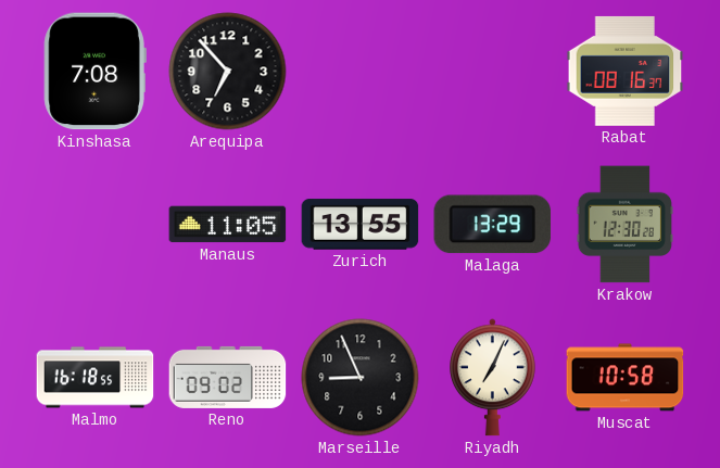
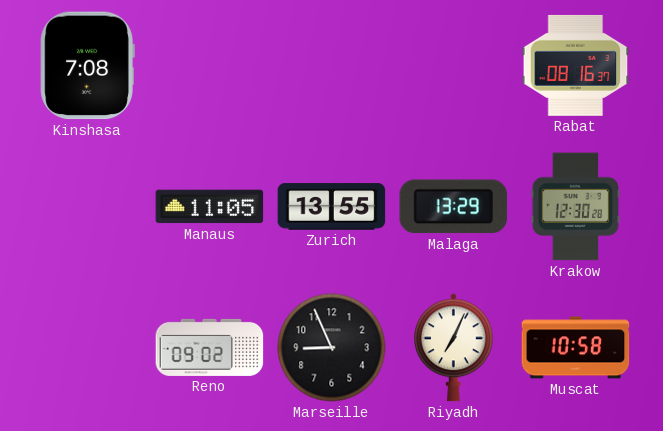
Arequipa: 6:53 -> none
Malmo: 16:18 -> none
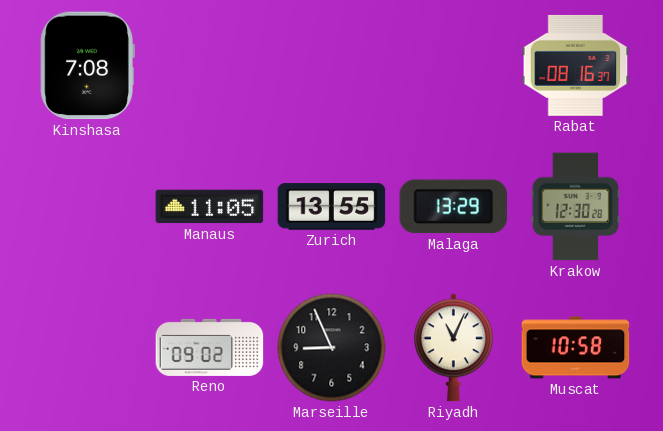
Riyadh: 7:04 -> 11:04
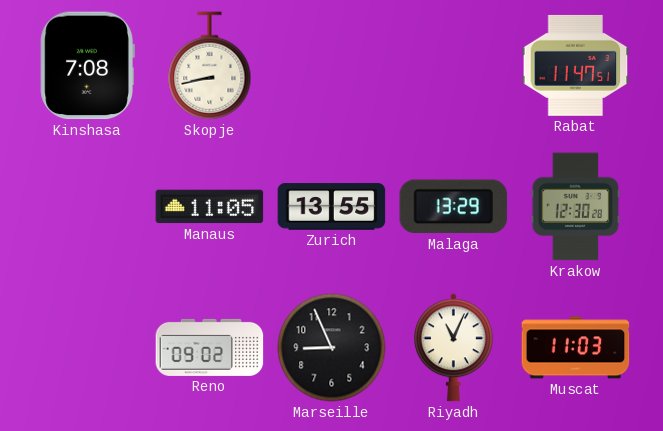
Skopje: none -> 8:43
Rabat: 08:16 -> 11:47
Muscat: 10:58 -> 11:03
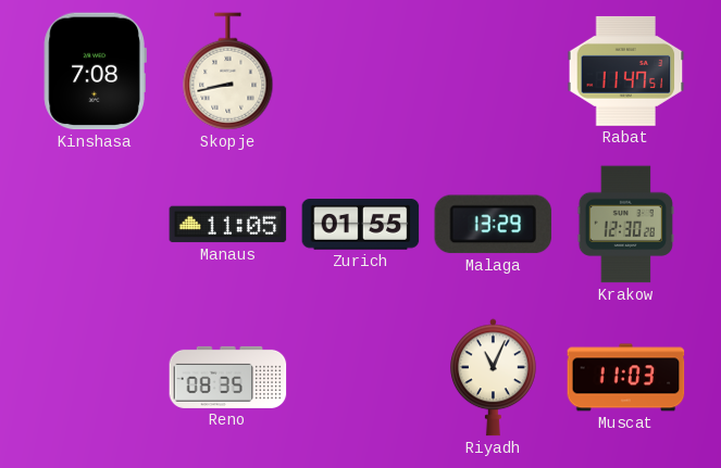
Zurich: 13:55 -> 01:55
Reno: 09:02 -> 08:35
Marseille: 8:56 -> none
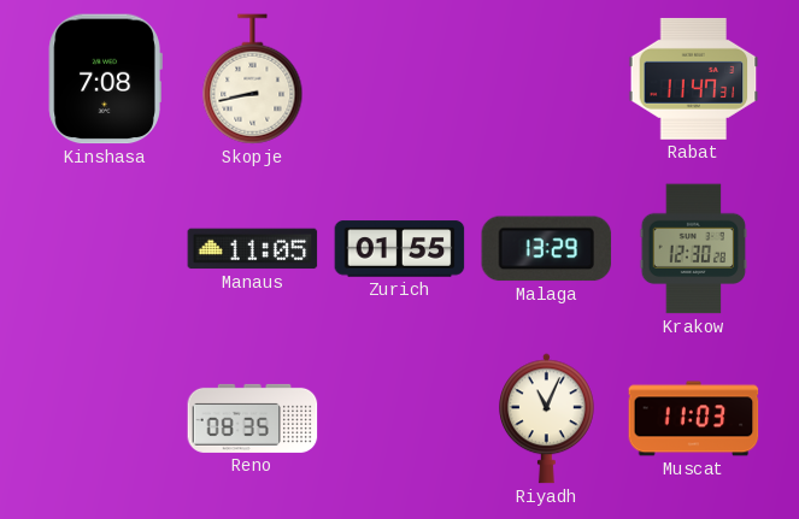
Rabat: 11:47:51 -> 11:47:31
